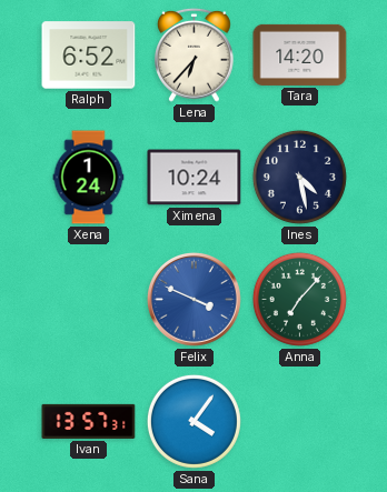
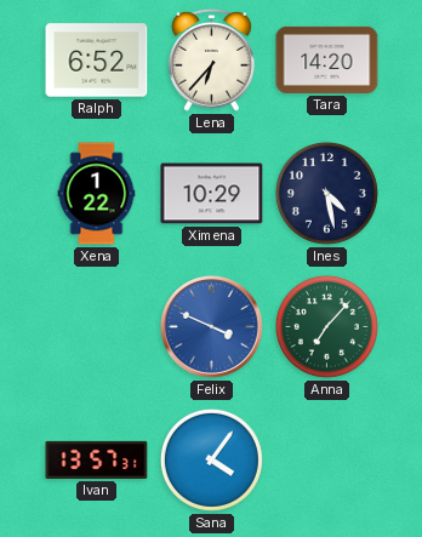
Xena: 1:24 -> 1:22
Ximena: 10:24 -> 10:29
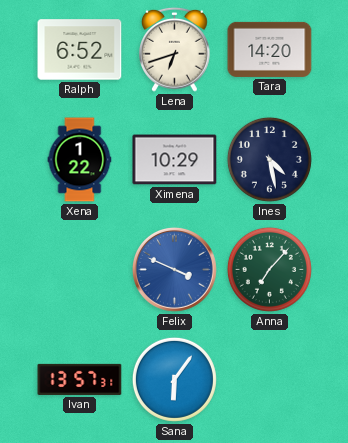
Lena: 6:37 -> 6:42
Sana: 4:06 -> 6:06
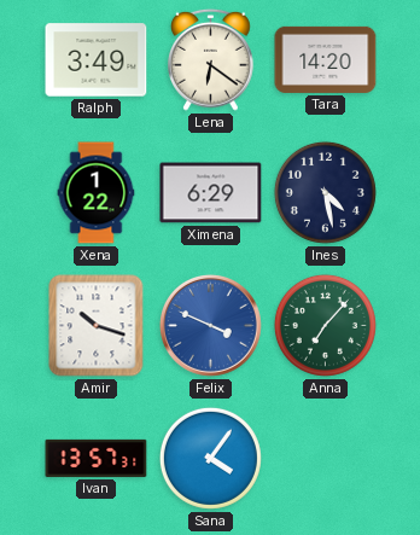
Ralph: 6:52 -> 3:49
Lena: 6:42 -> 6:21
Ximena: 10:29 -> 6:29
Amir: none -> 10:18
Sana: 6:06 -> 4:06
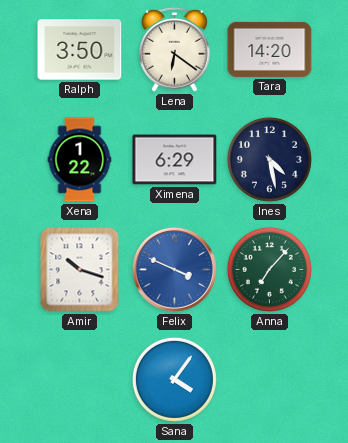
Ralph: 3:49 -> 3:50
Ivan: 13:57 -> none
